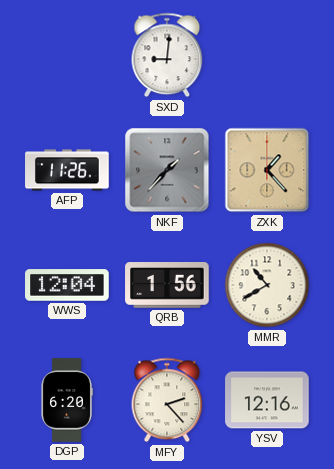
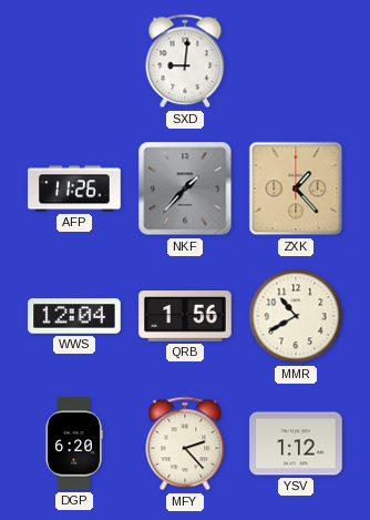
YSV: 12:16 -> 1:12
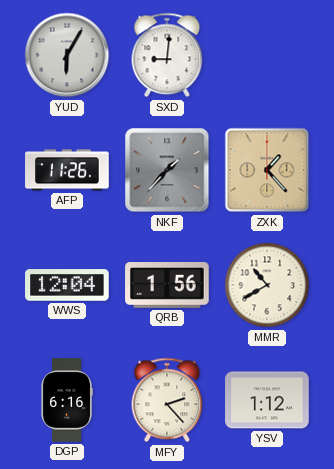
YUD: none -> 6:05
DGP: 6:20 -> 6:16
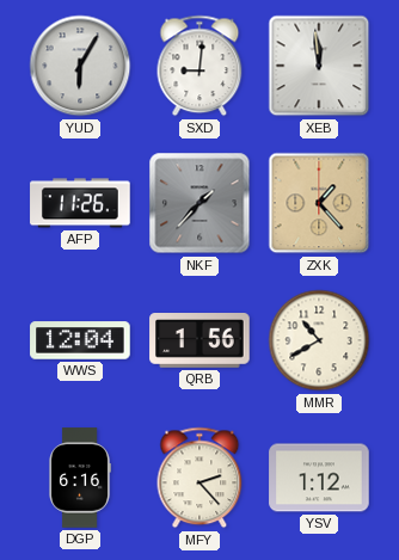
XEB: none -> 11:59
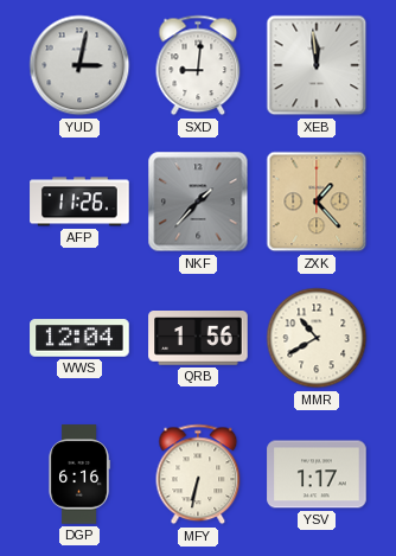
YUD: 6:05 -> 3:02
MFY: 2:23 -> 6:32
YSV: 1:12 -> 1:17
